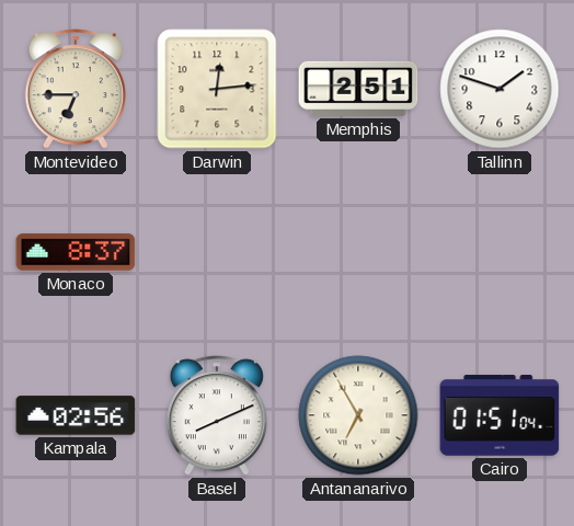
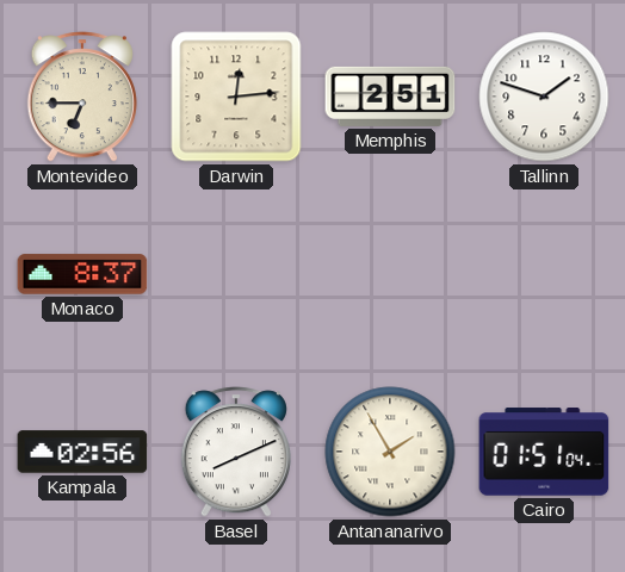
Antananarivo: 6:55 -> 1:55
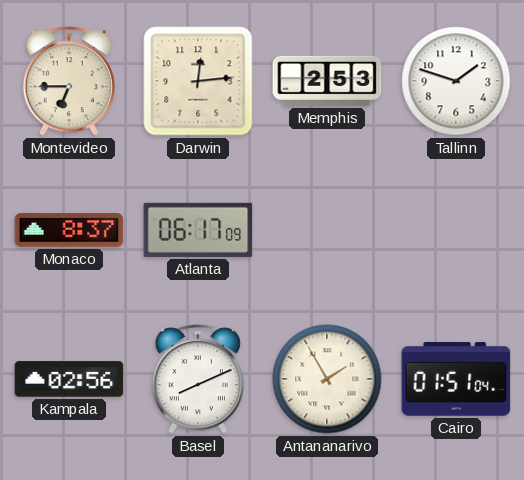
Memphis: 2:51 -> 2:53
Atlanta: none -> 06:17
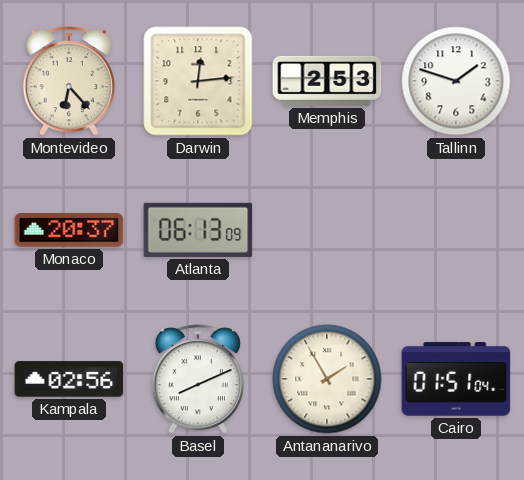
Montevideo: 6:45 -> 6:23
Monaco: 8:37 -> 20:37
Atlanta: 06:17 -> 06:13
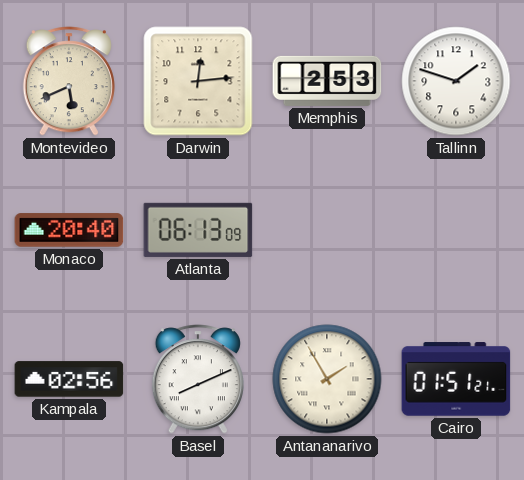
Montevideo: 6:23 -> 5:41
Monaco: 20:37 -> 20:40
Cairo: 01:51:04 -> 01:51:21
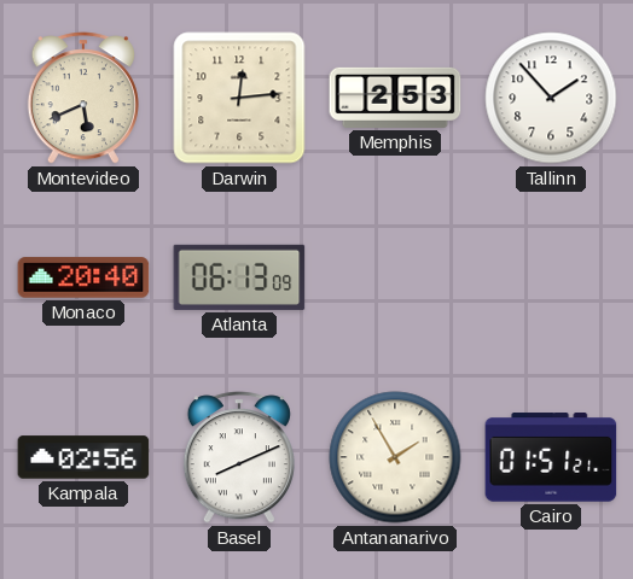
Tallinn: 1:48 -> 1:53
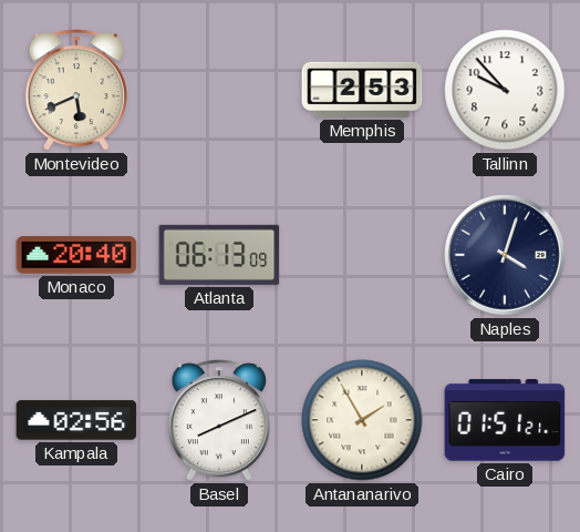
Darwin: 12:14 -> none
Tallinn: 1:53 -> 9:53
Naples: none -> 4:03
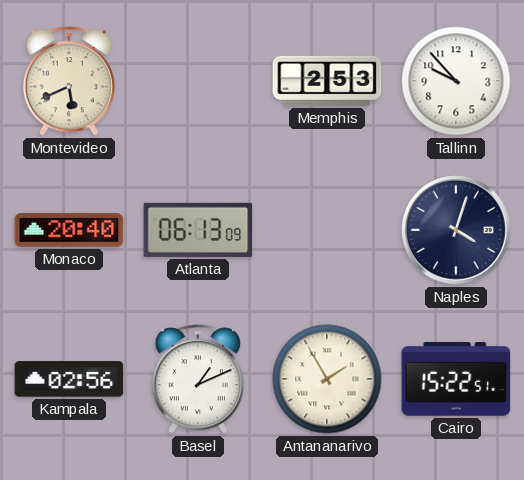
Basel: 8:11 -> 1:11
Cairo: 01:51 -> 15:22
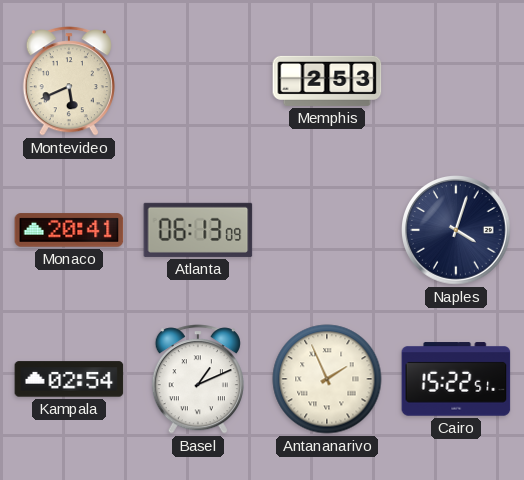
Tallinn: 9:53 -> none
Monaco: 20:40 -> 20:41
Kampala: 02:56 -> 02:54
Antananarivo: 1:55 -> 1:56
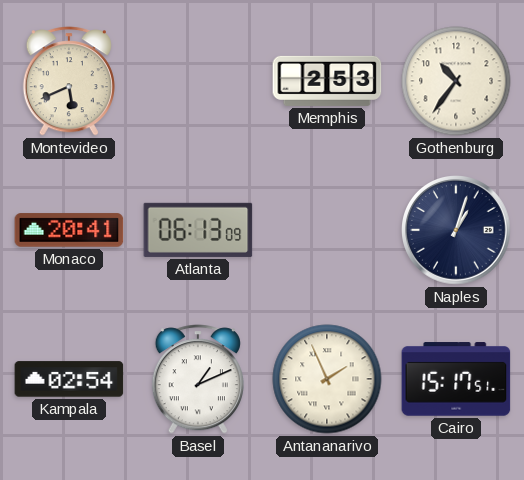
Gothenburg: none -> 10:36
Naples: 4:03 -> 1:03
Cairo: 15:22 -> 15:17
